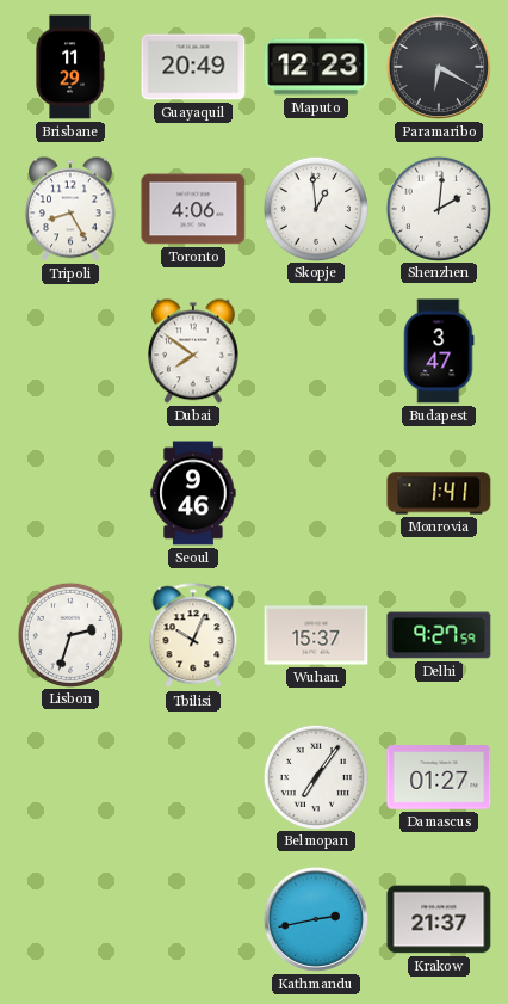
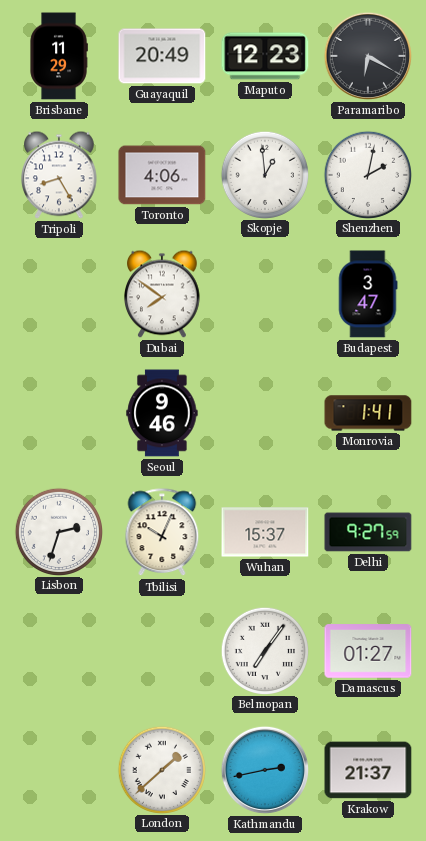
Shenzhen: 2:01 -> 2:02
London: none -> 1:38
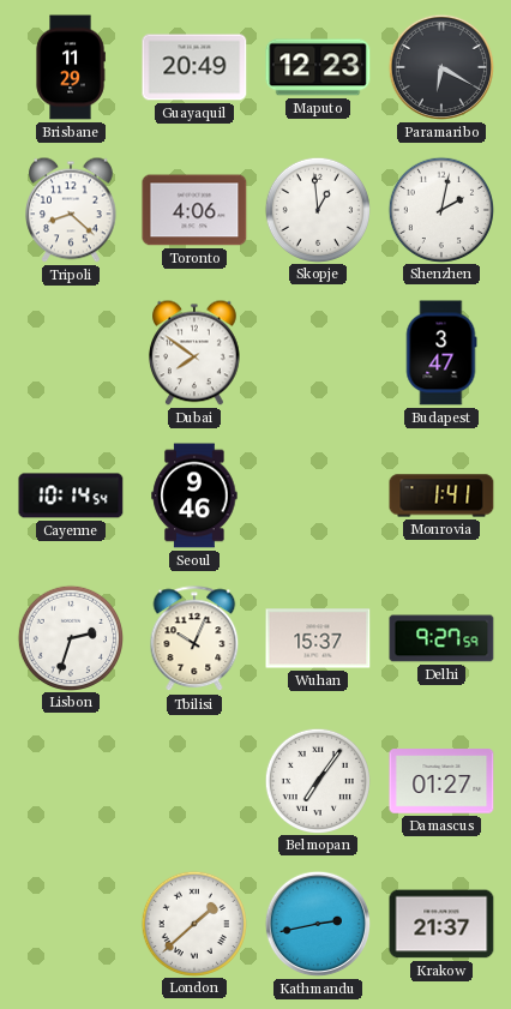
Tripoli: 8:25 -> 8:22
Cayenne: none -> 10:14
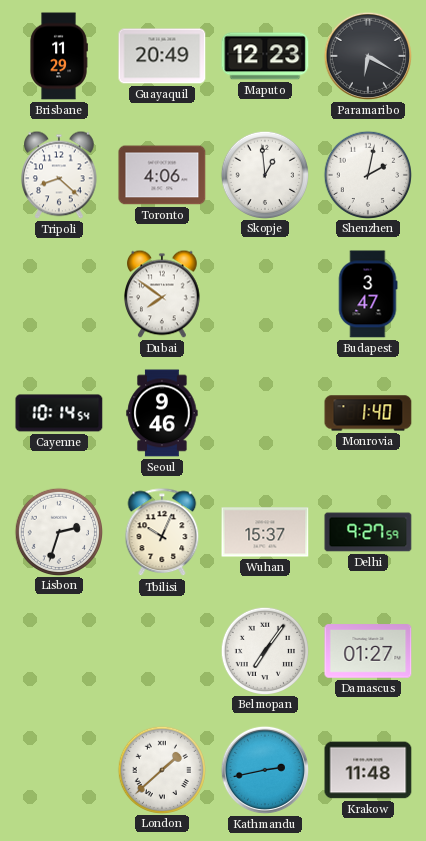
Monrovia: 1:41 -> 1:40
Krakow: 21:37 -> 11:48
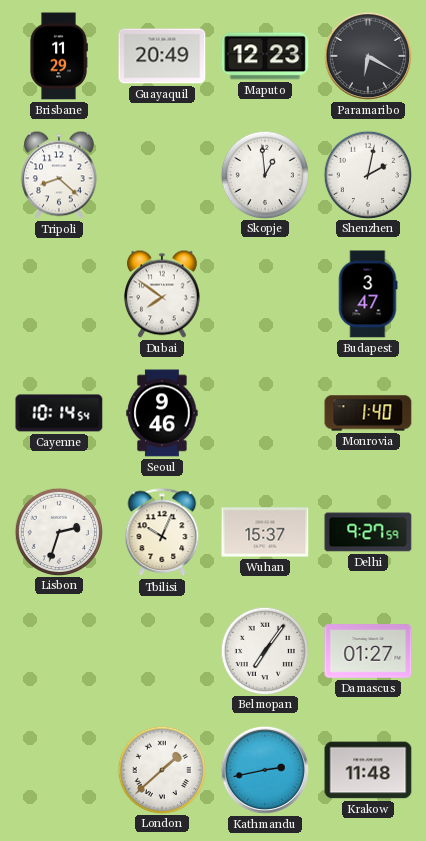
Toronto: 4:06 -> none
